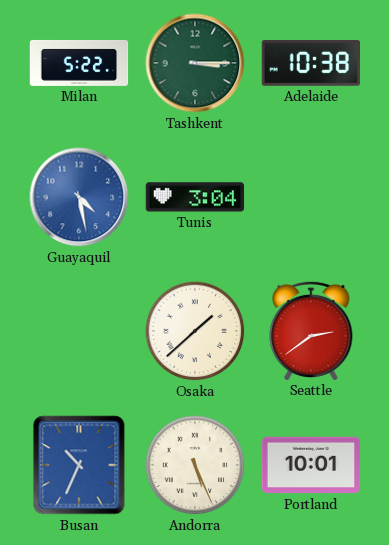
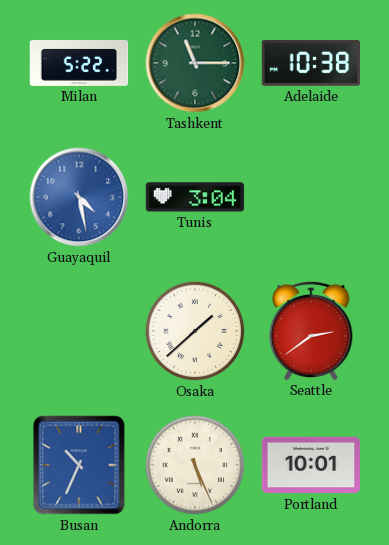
Tashkent: 3:15 -> 11:15
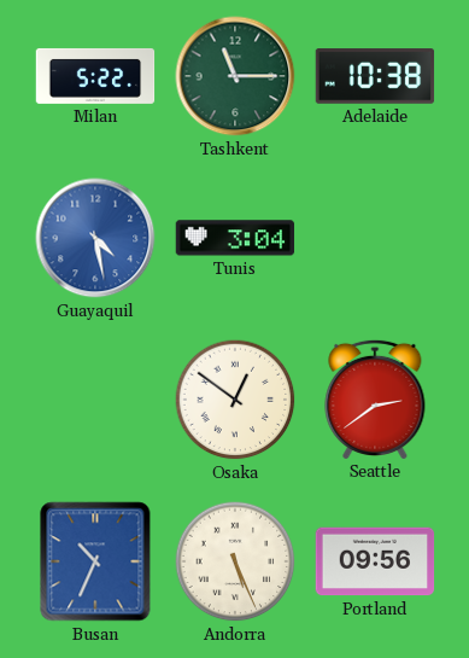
Osaka: 1:38 -> 12:51
Portland: 10:01 -> 09:56
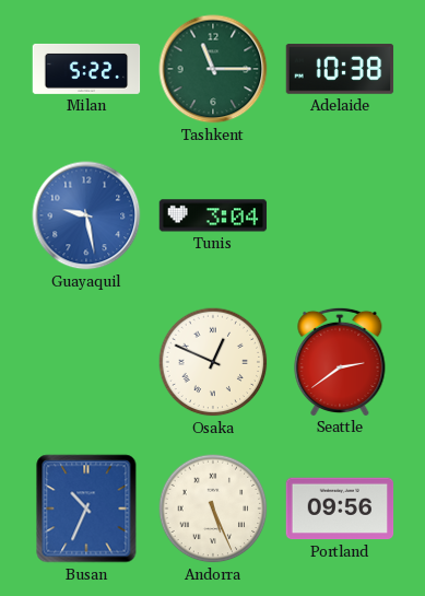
Guayaquil: 4:28 -> 9:28
Osaka: 12:51 -> 12:49
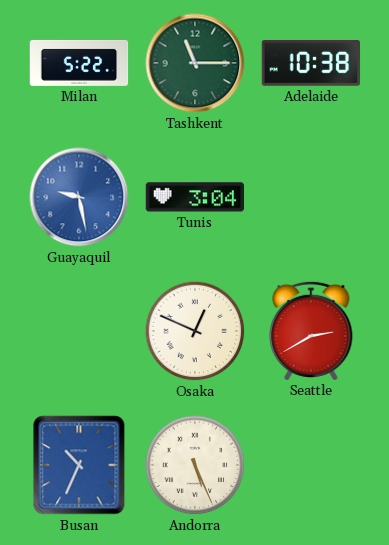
Seattle: 2:39 -> 2:40
Portland: 09:56 -> none
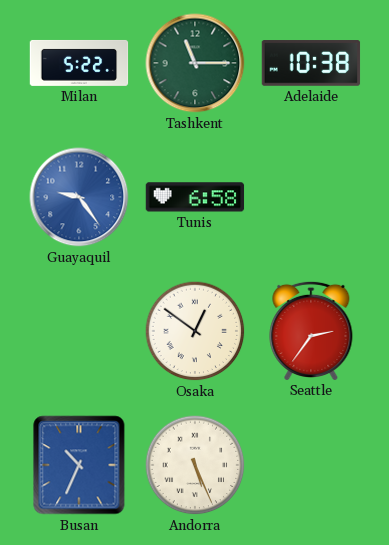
Guayaquil: 9:28 -> 9:24
Tunis: 3:04 -> 6:58
Osaka: 12:49 -> 12:51
Seattle: 2:40 -> 2:36
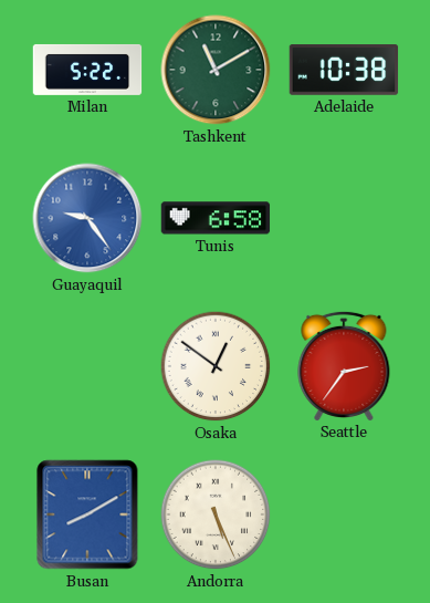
Tashkent: 11:15 -> 11:10
Busan: 10:34 -> 8:10
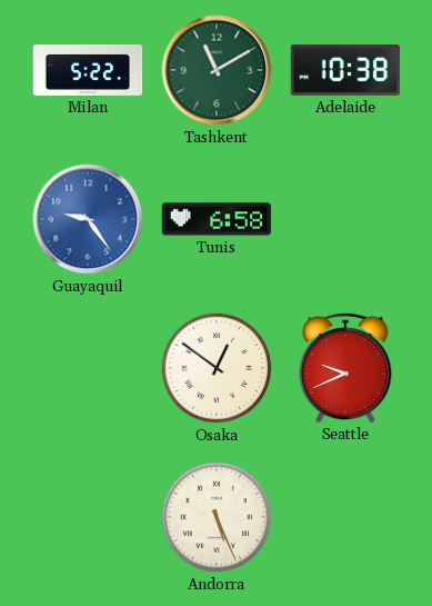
Seattle: 2:36 -> 9:41
Busan: 8:10 -> none
